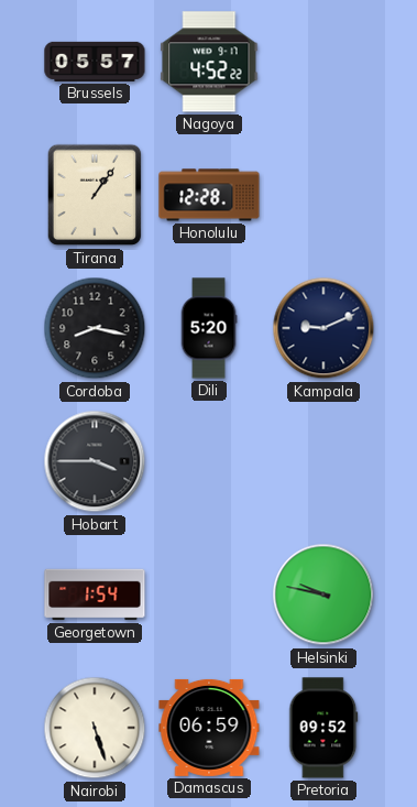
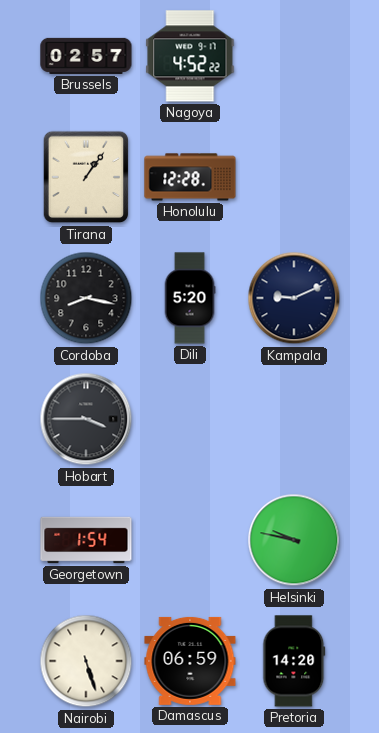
Brussels: 05:57 -> 02:57
Pretoria: 09:52 -> 14:20
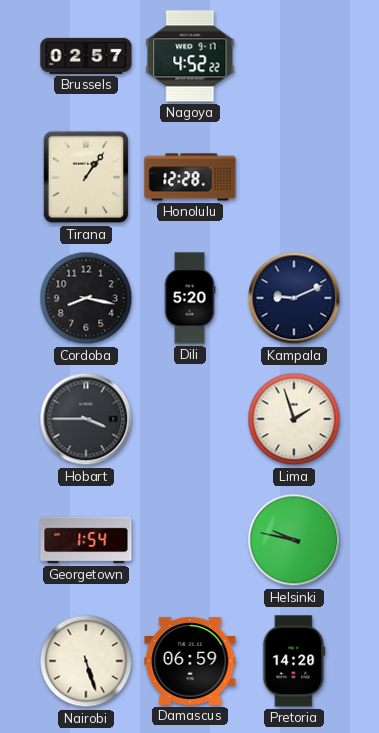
Lima: none -> 1:57
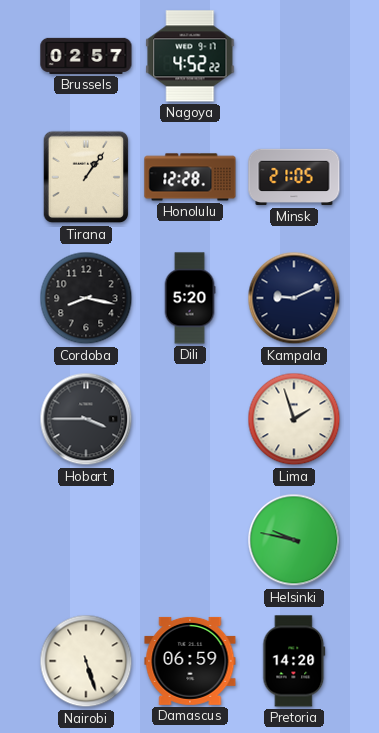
Minsk: none -> 21:05
Georgetown: 1:54 -> none
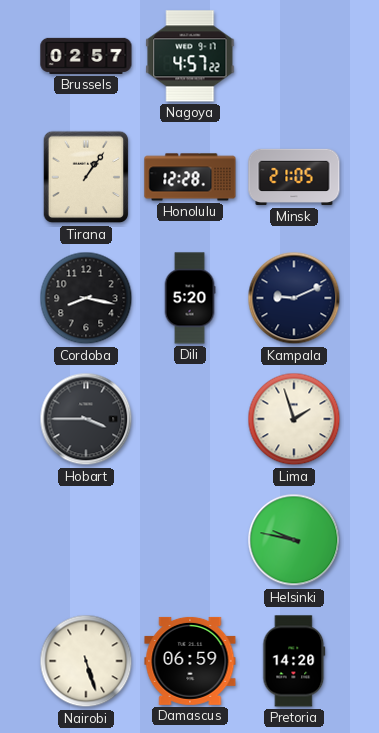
Nagoya: 4:52 -> 4:57
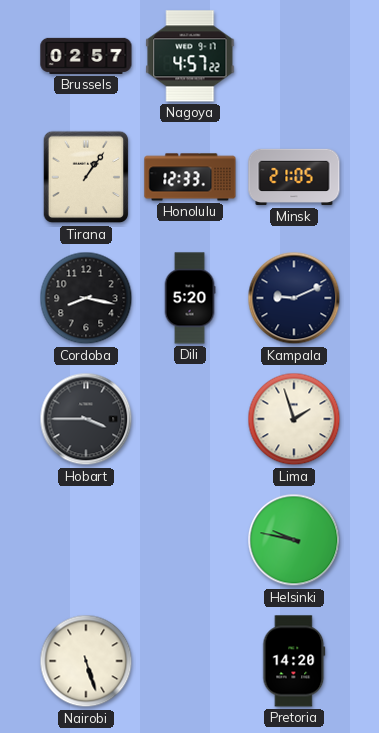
Honolulu: 12:28 -> 12:33
Damascus: 06:59 -> none
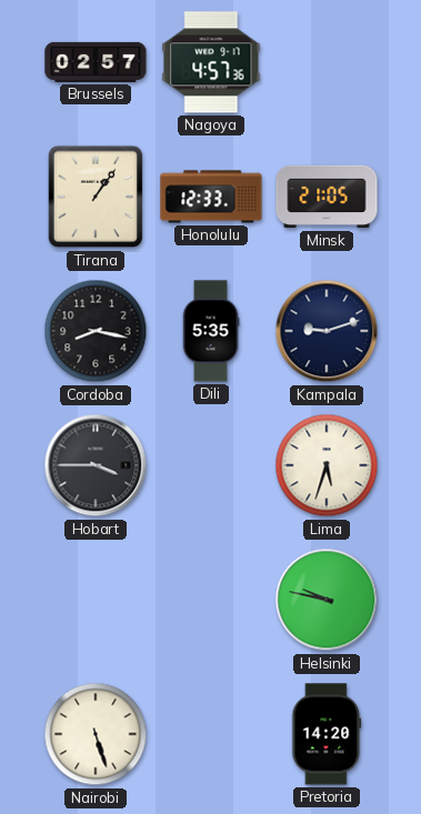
Nagoya: 4:57:22 -> 4:57:36
Dili: 5:20 -> 5:35
Kampala: 9:11 -> 9:12
Lima: 1:57 -> 5:33
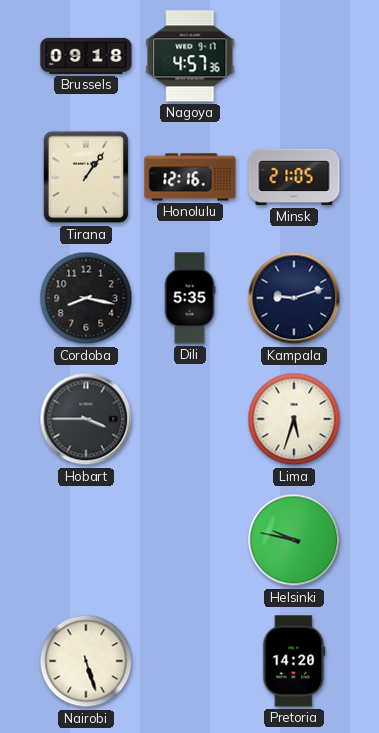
Brussels: 02:57 -> 09:18
Honolulu: 12:33 -> 12:16
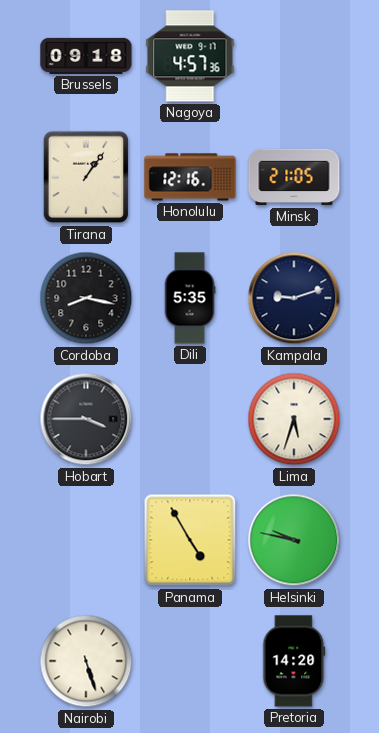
Panama: none -> 4:55
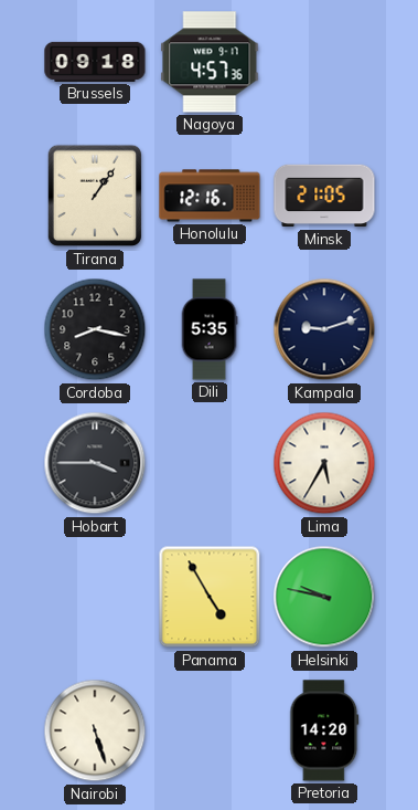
Lima: 5:33 -> 5:35
